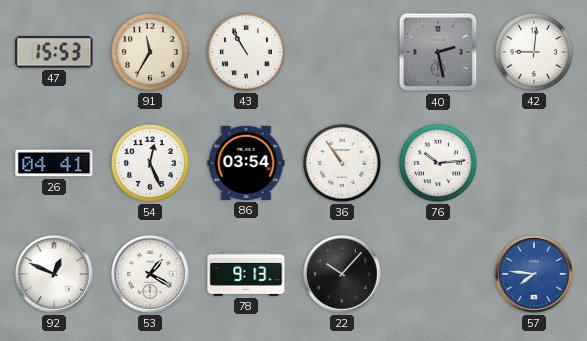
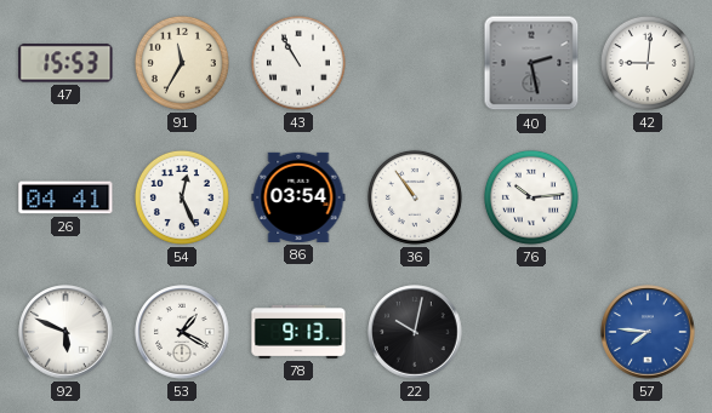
92: 12:49 -> 5:49
22: 10:07 -> 10:02
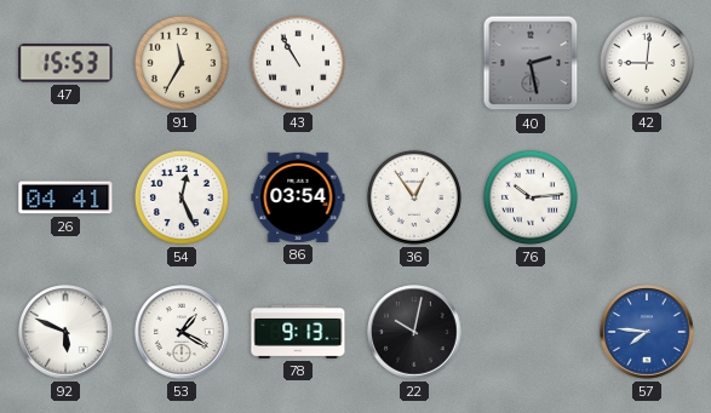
36: 10:54 -> 12:54
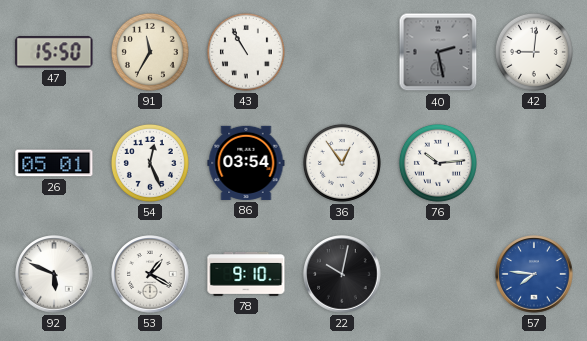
47: 15:53 -> 15:50
26: 04:41 -> 05:01
78: 9:13 -> 9:10
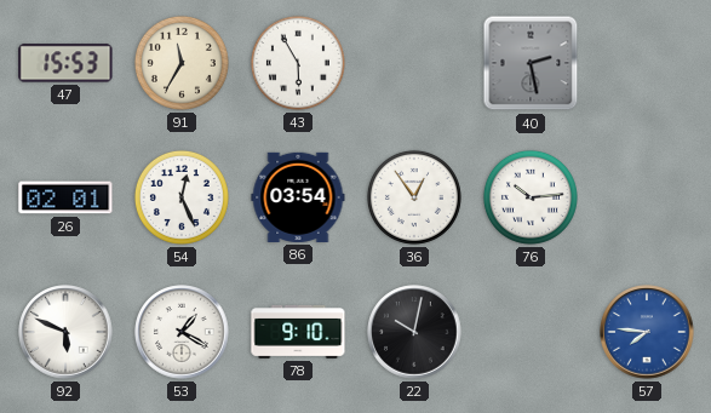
47: 15:50 -> 15:53
43: 10:55 -> 5:55
42: 9:01 -> none
26: 05:01 -> 02:01
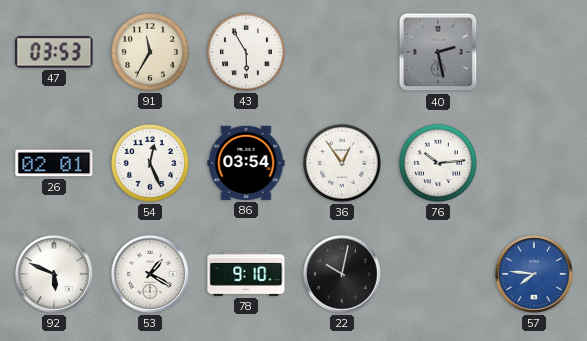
47: 15:53 -> 03:53
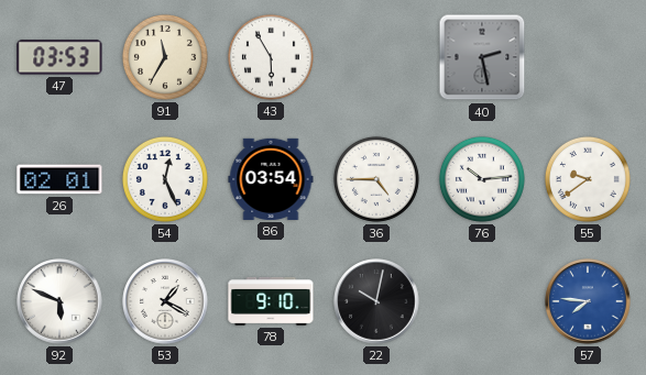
36: 12:54 -> 4:45
55: none -> 9:39
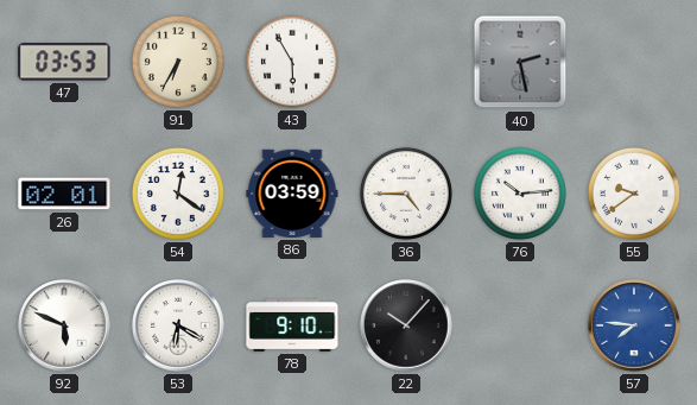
91: 11:35 -> 6:35
54: 12:26 -> 12:21
86: 03:54 -> 03:59
53: 1:20 -> 6:20
22: 10:02 -> 10:07
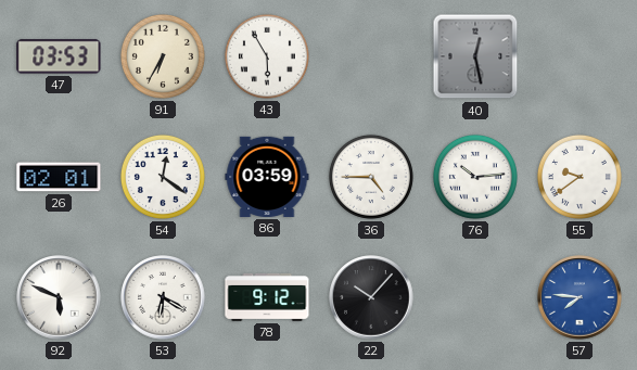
40: 2:28 -> 12:28
78: 9:10 -> 9:12
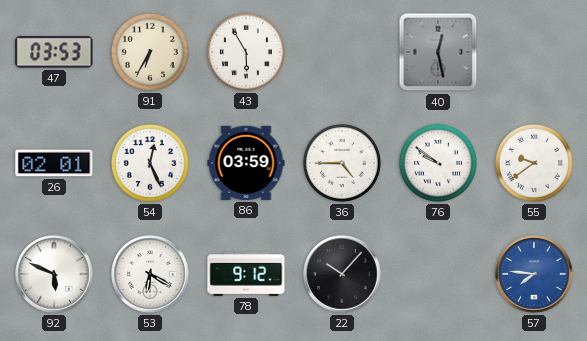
54: 12:21 -> 12:26
76: 10:14 -> 9:51
